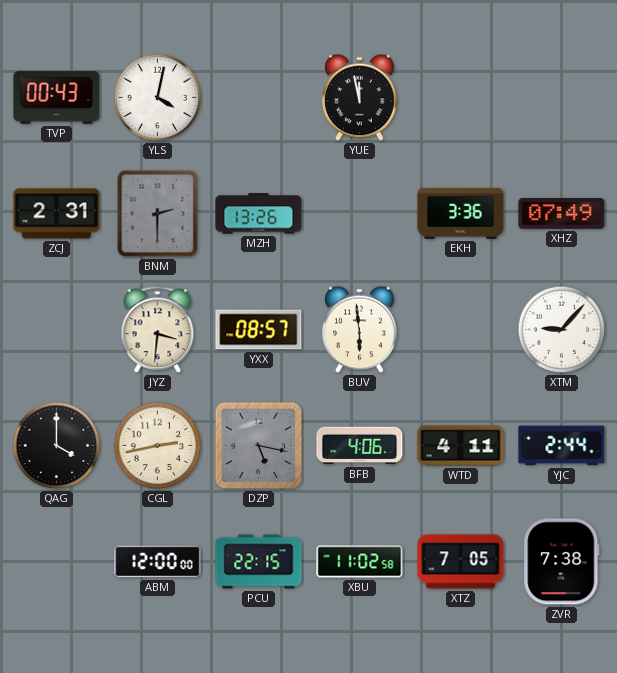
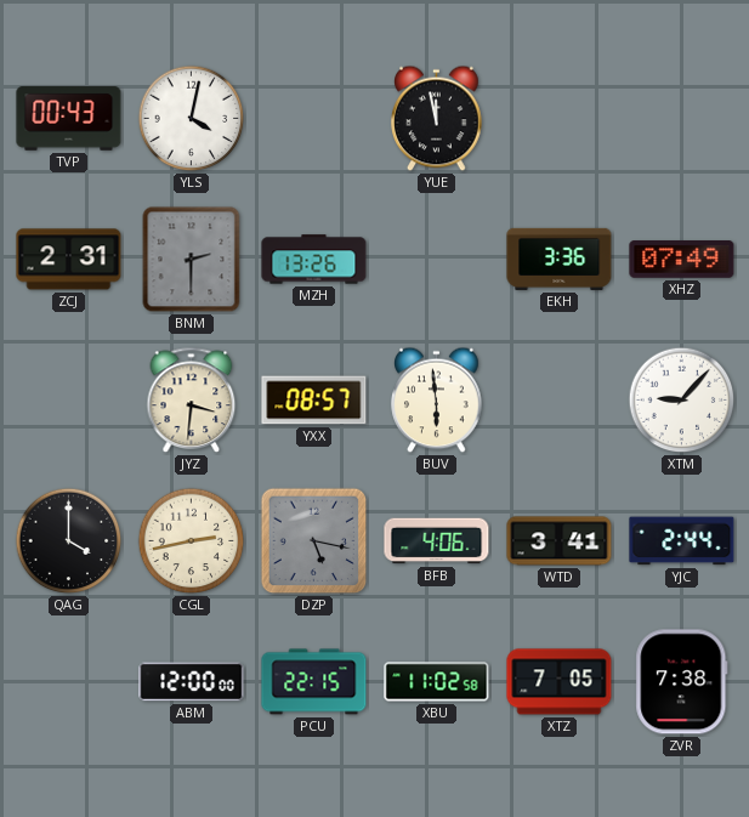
WTD: 4:11 -> 3:41
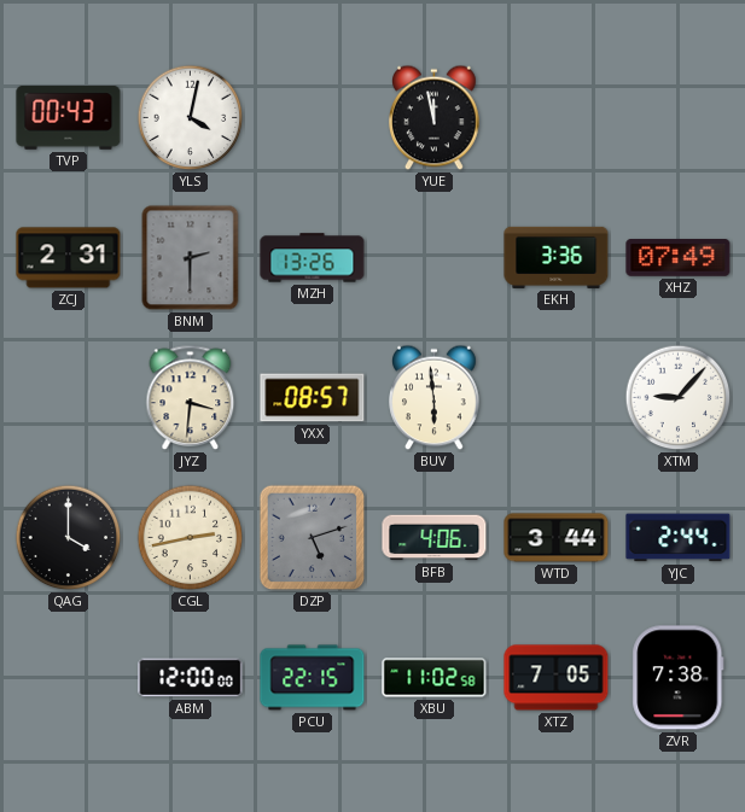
DZP: 5:17 -> 5:12
WTD: 3:41 -> 3:44
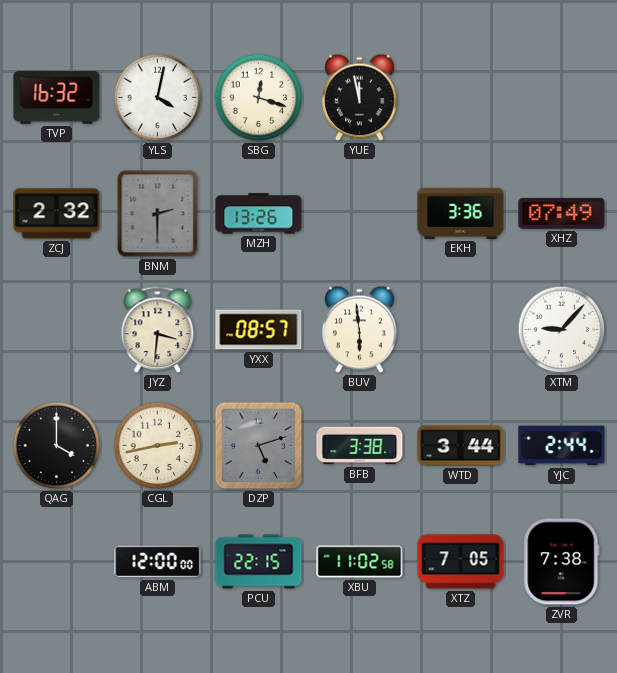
TVP: 00:43 -> 16:32
SBG: none -> 12:18
ZCJ: 2:31 -> 2:32
BFB: 4:06 -> 3:38
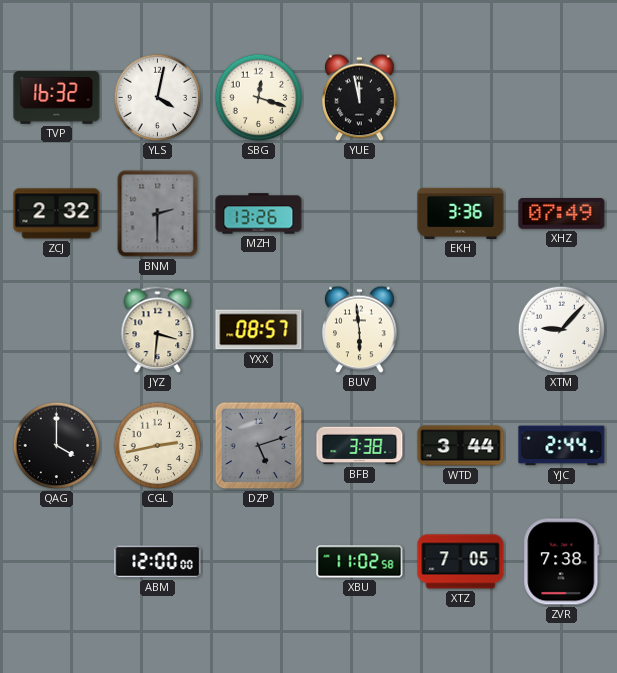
PCU: 22:15 -> none
